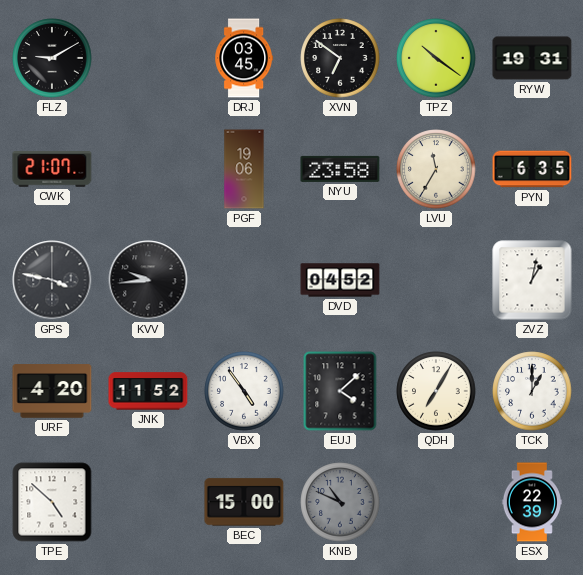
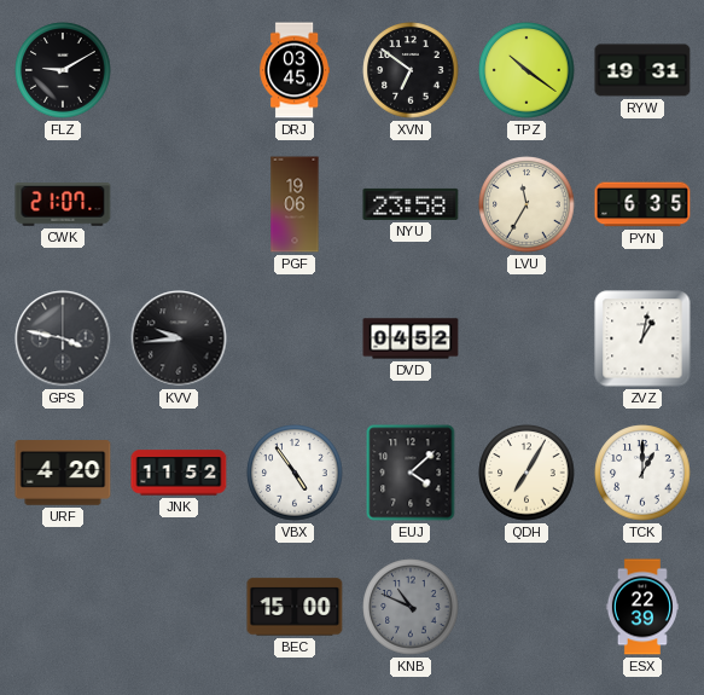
TPE: 4:52 -> none
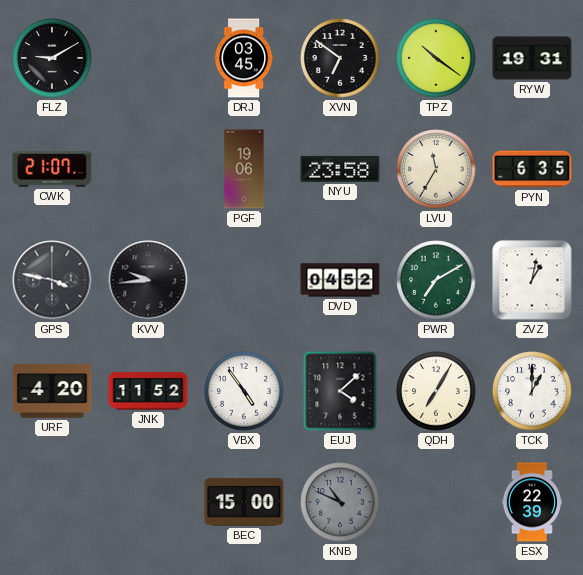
PWR: none -> 7:10
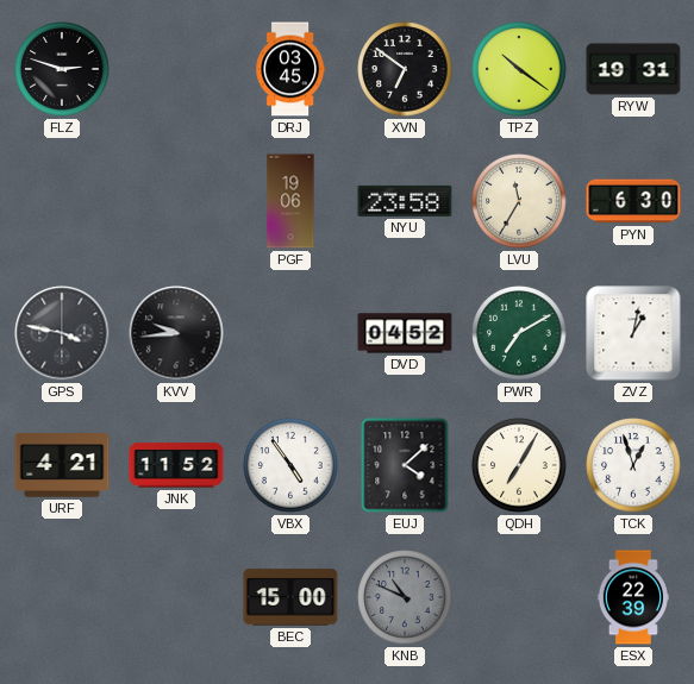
FLZ: 9:10 -> 2:48
CWK: 21:07 -> none
PYN: 6:35 -> 6:30
URF: 4:20 -> 4:21
TCK: 1:00 -> 12:57
